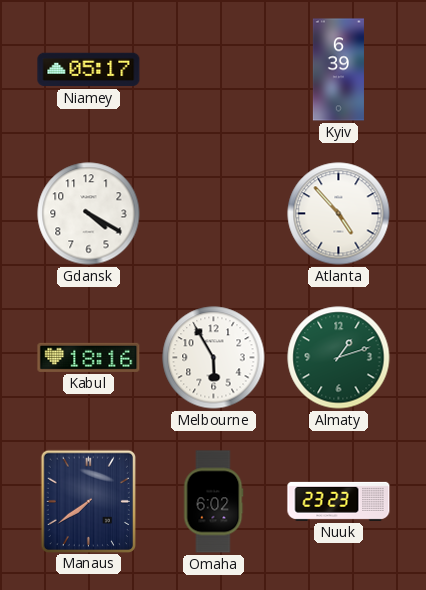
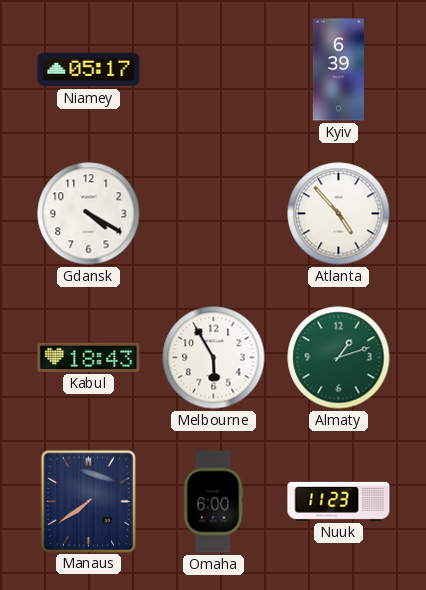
Kabul: 18:16 -> 18:43
Omaha: 6:02 -> 6:00
Nuuk: 23:23 -> 11:23
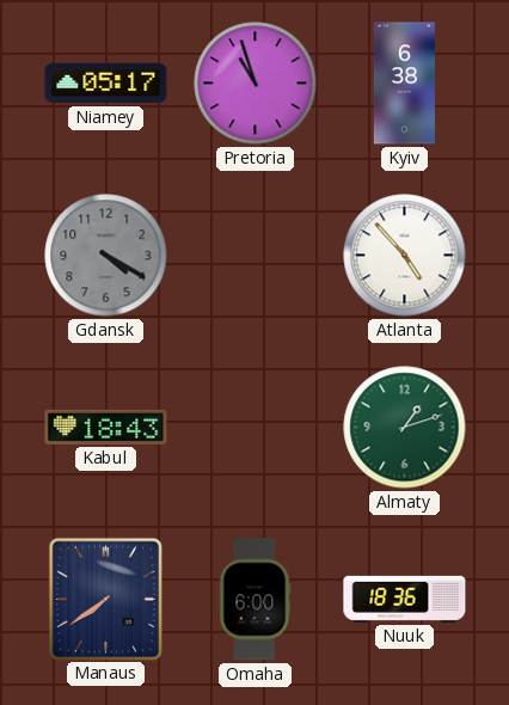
Pretoria: none -> 10:57
Kyiv: 6:39 -> 6:38
Gdansk dial: white -> grey
Melbourne: 5:55 -> none
Nuuk: 11:23 -> 18:36
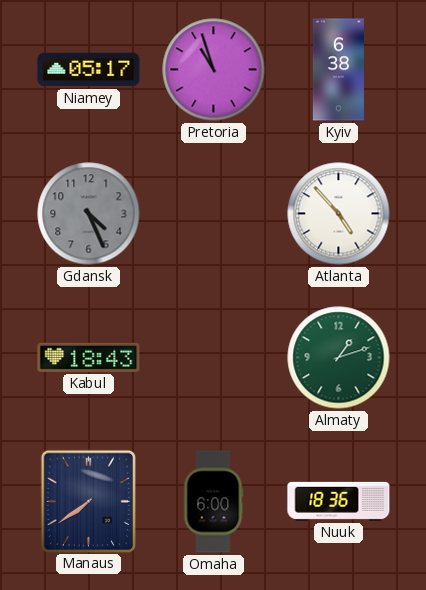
Gdansk: 4:20 -> 4:26
